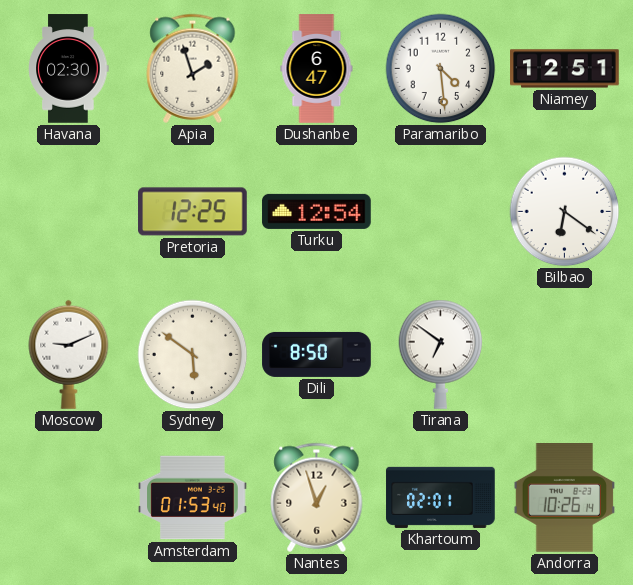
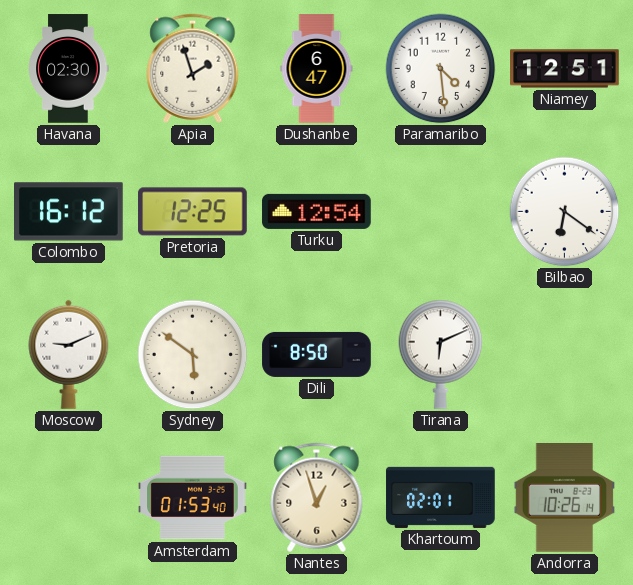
Colombo: none -> 16:12
Tirana: 6:51 -> 6:11
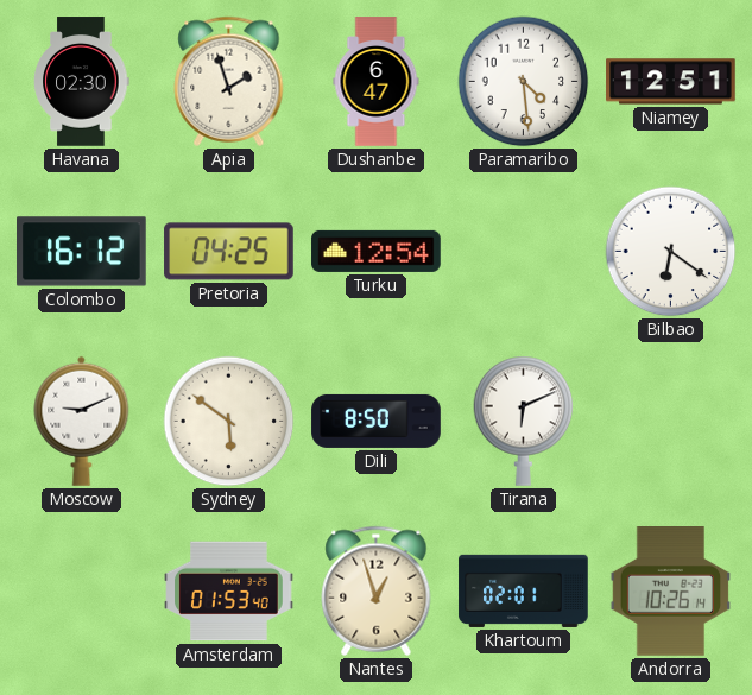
Pretoria: 12:25 -> 04:25
